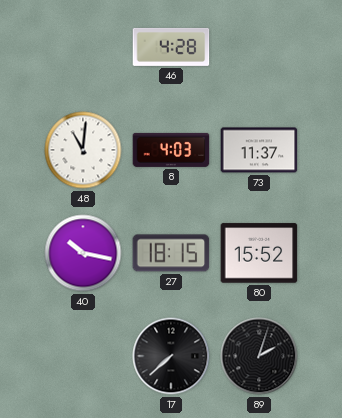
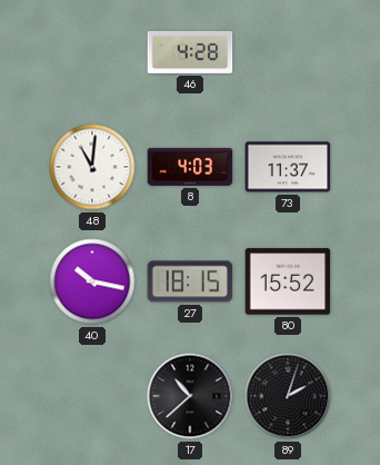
17: 7:38 -> 10:38
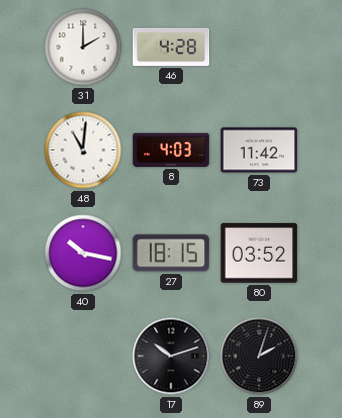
31: none -> 2:00
73: 11:37 -> 11:42
80: 15:52 -> 03:52
17: 10:38 -> 10:12
